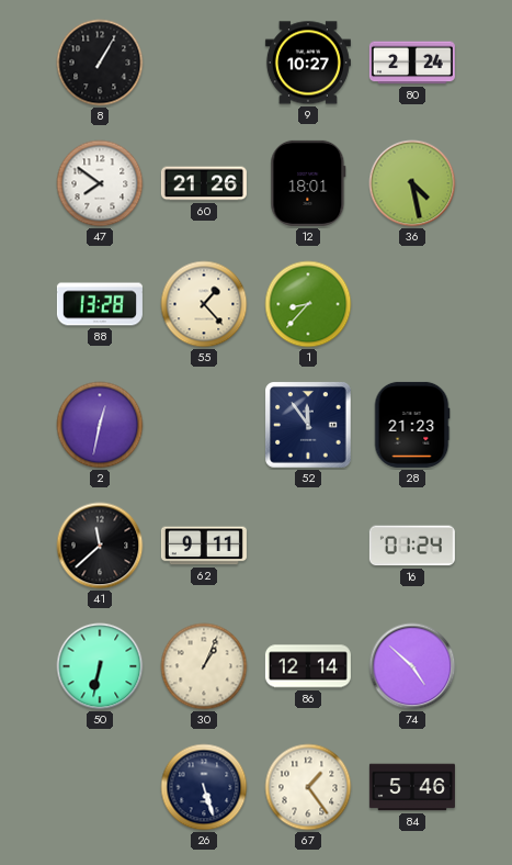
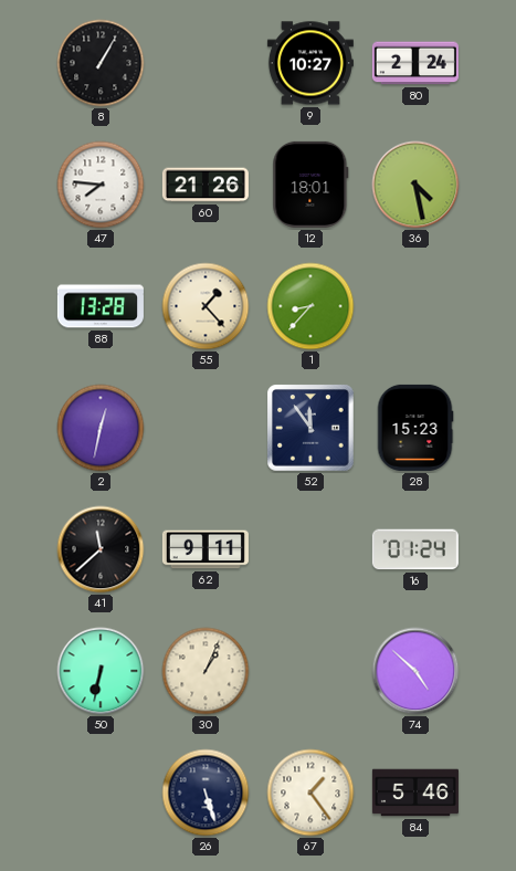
47: 7:51 -> 7:46
28: 21:23 -> 15:23
86: 12:14 -> none
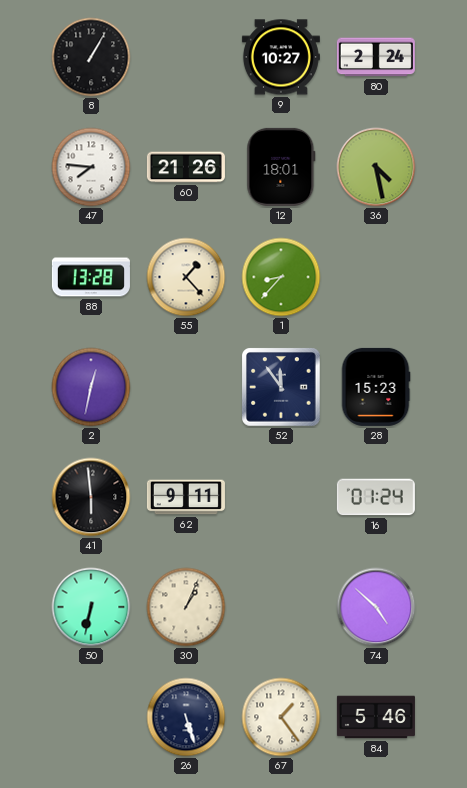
41: 11:38 -> 5:59
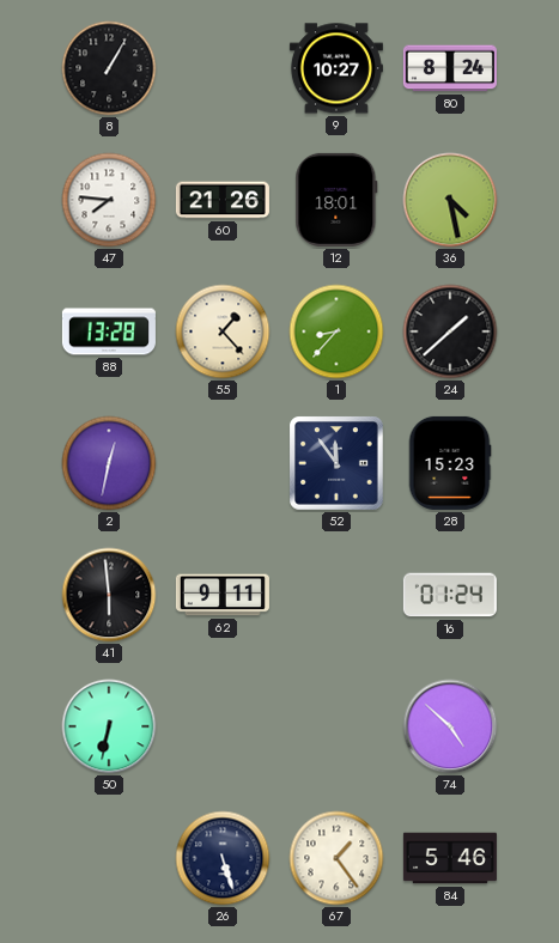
80: 2:24 -> 8:24
24: none -> 1:38
30: 1:04 -> none
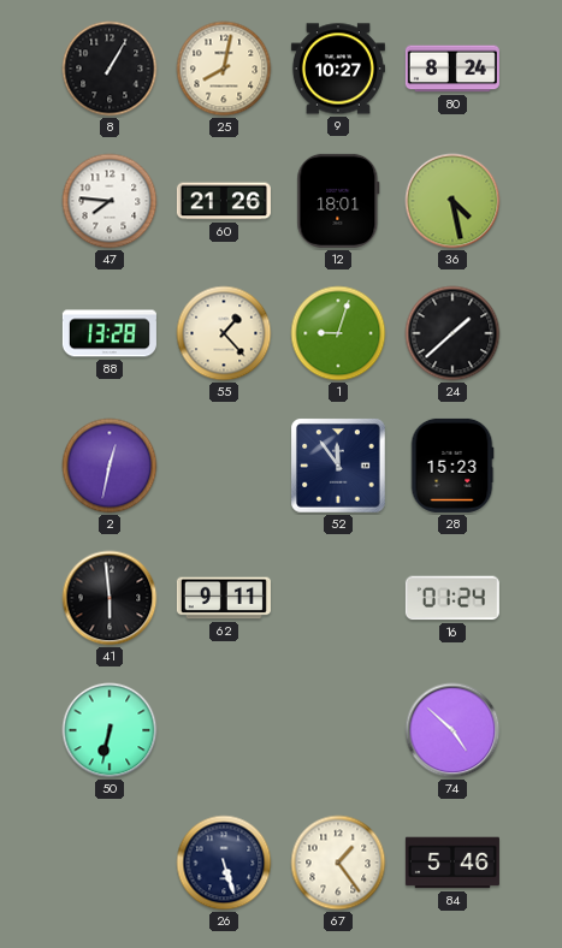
25: none -> 8:02
1: 8:37 -> 9:03
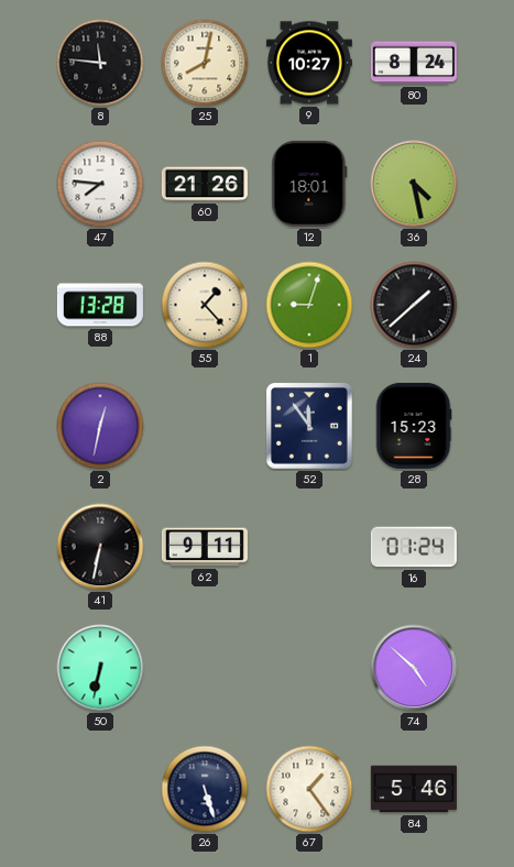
8: 1:05 -> 11:46
41: 5:59 -> 6:32
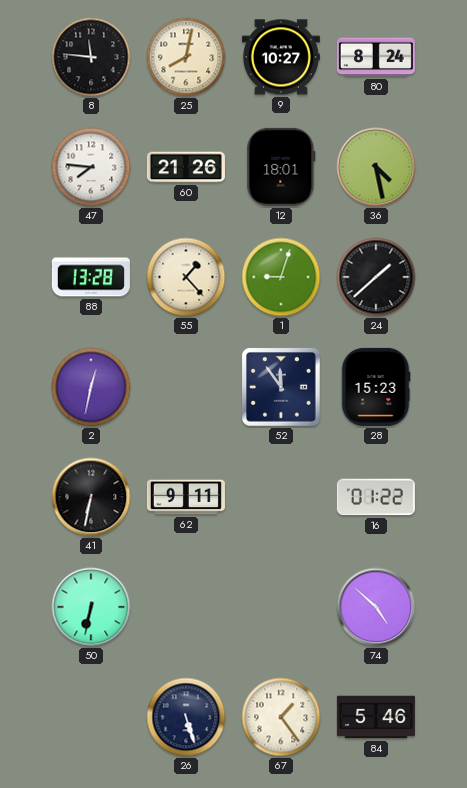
16: 01:24 -> 01:22
